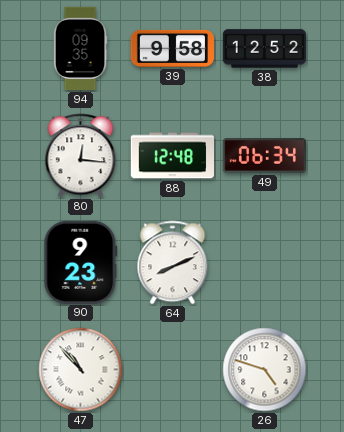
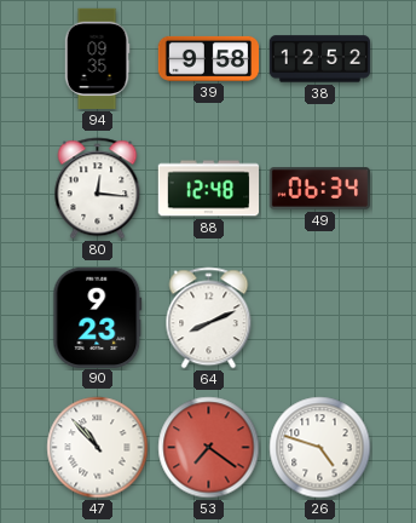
53: none -> 7:21
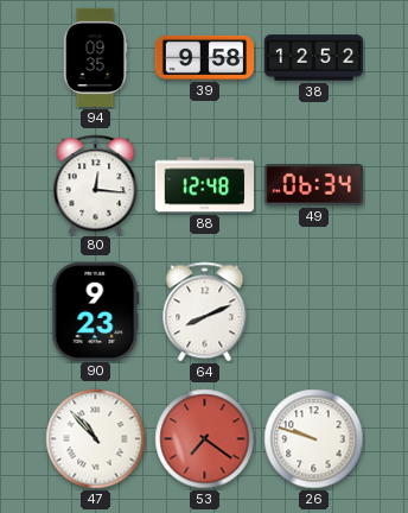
26: 4:48 -> 9:48
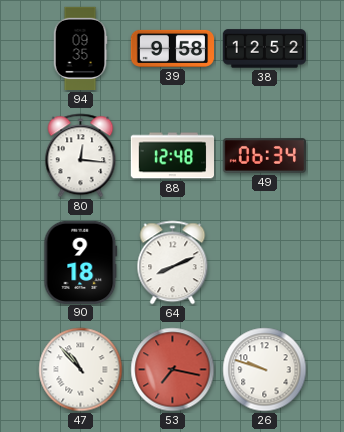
90: 9:23 -> 9:18
53: 7:21 -> 7:17
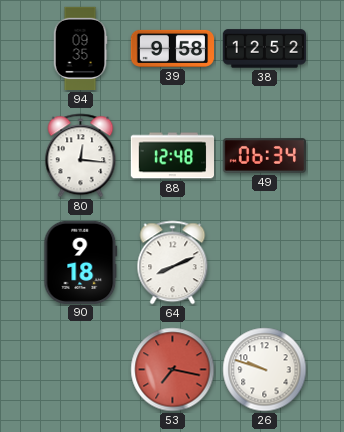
47: 10:53 -> none
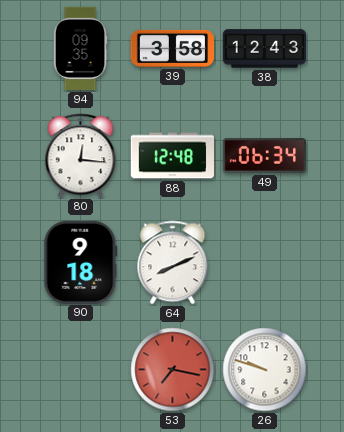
39: 9:58 -> 3:58
38: 12:52 -> 12:43
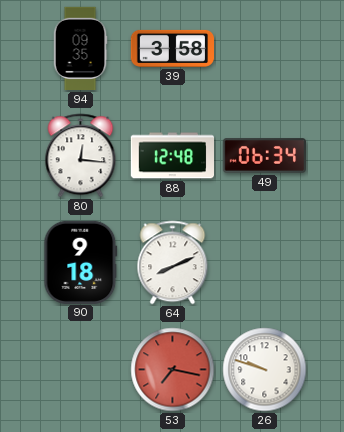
38: 12:43 -> none
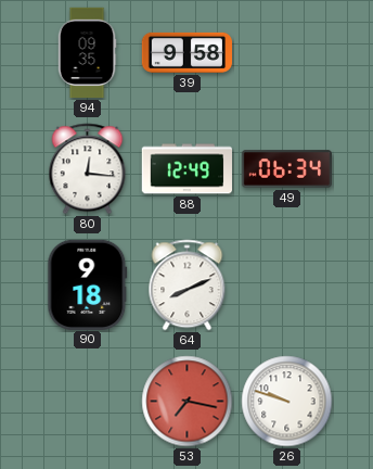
39: 3:58 -> 9:58
88: 12:48 -> 12:49
